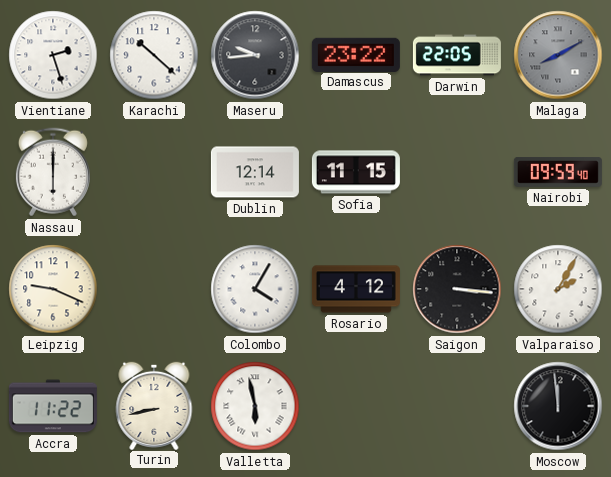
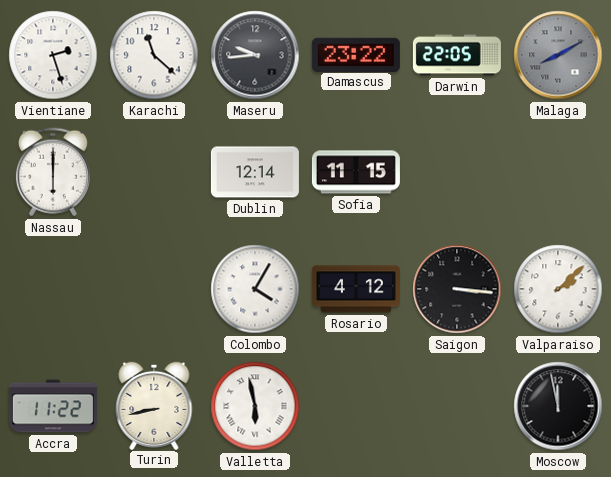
Karachi: 10:22 -> 11:22
Nairobi: 09:59 -> none
Leipzig: 9:19 -> none
Valparaiso: 2:05 -> 2:08
Moscow: 11:59 -> 11:58
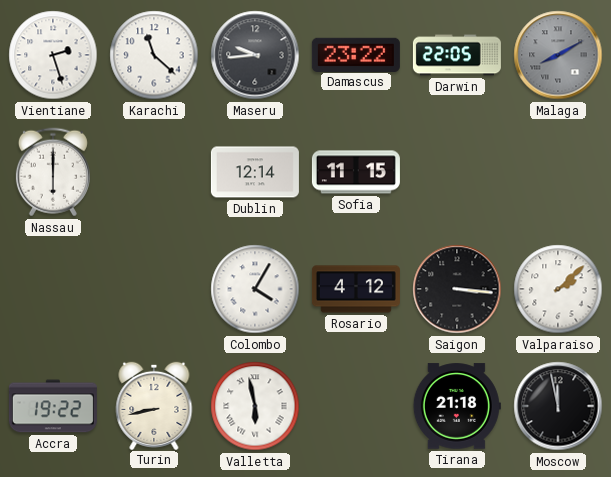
Accra: 11:22 -> 19:22
Tirana: none -> 21:18
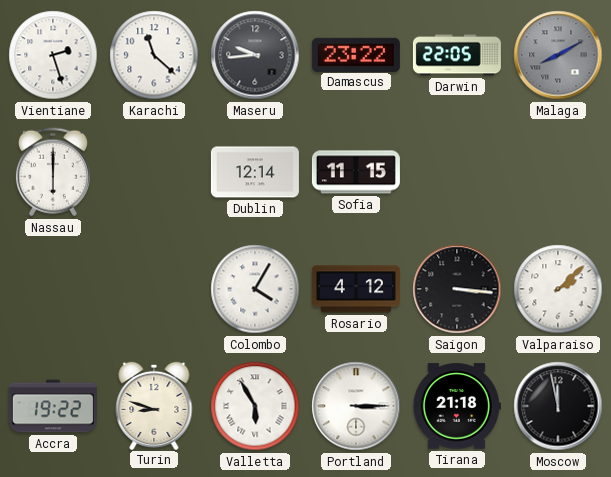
Turin: 8:43 -> 8:48
Valletta: 5:58 -> 5:55
Portland: none -> 3:15
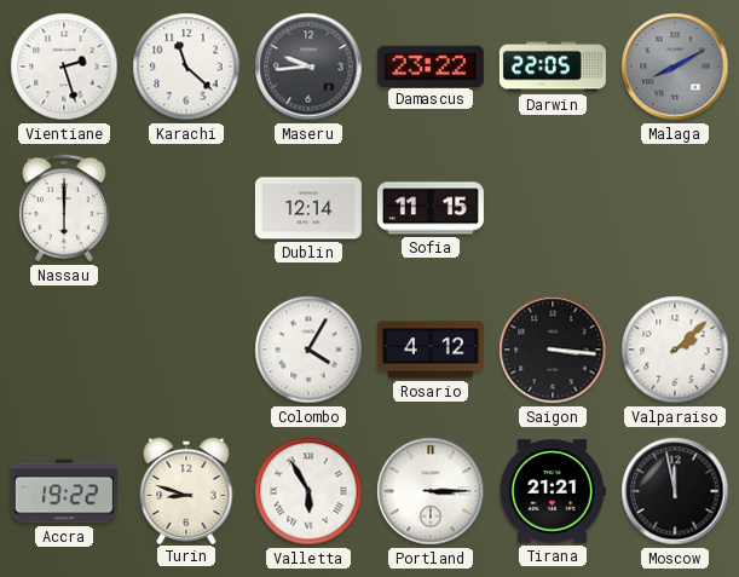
Tirana: 21:18 -> 21:21
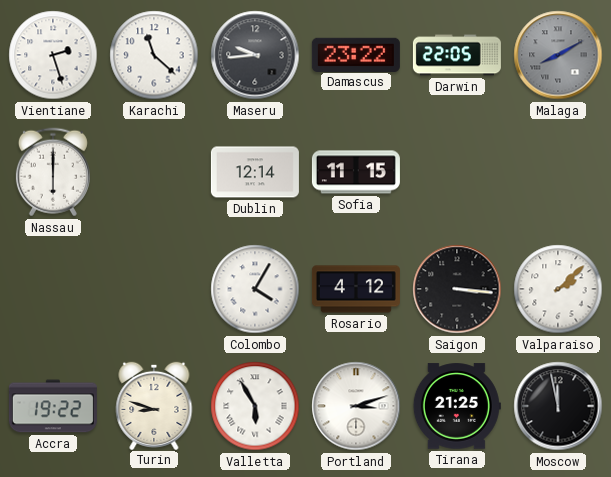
Portland: 3:15 -> 3:12
Tirana: 21:21 -> 21:25
